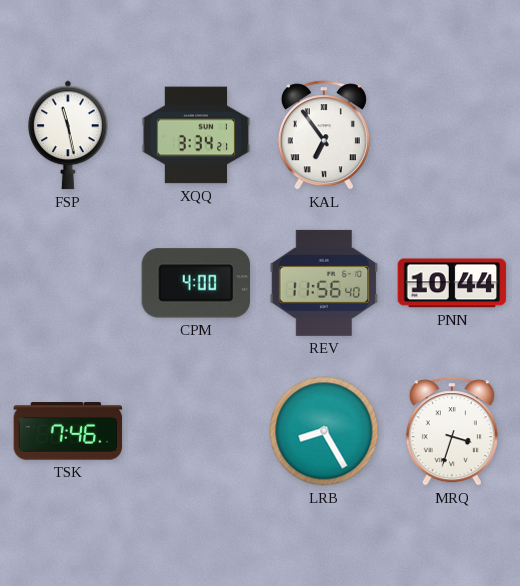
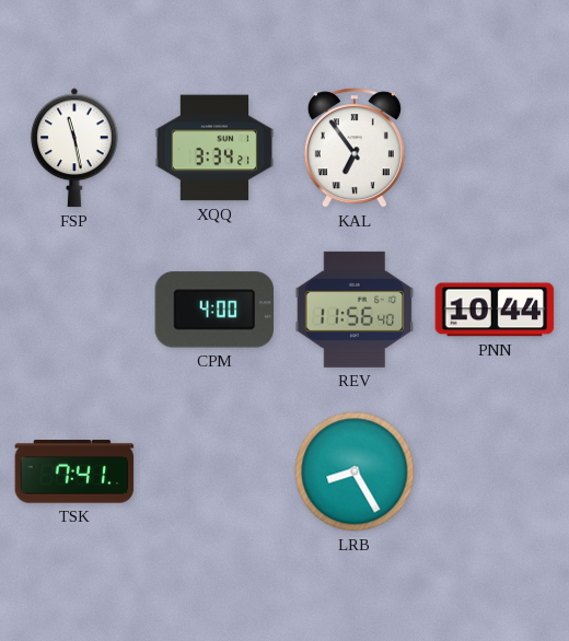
TSK: 7:46 -> 7:41
MRQ: 3:33 -> none
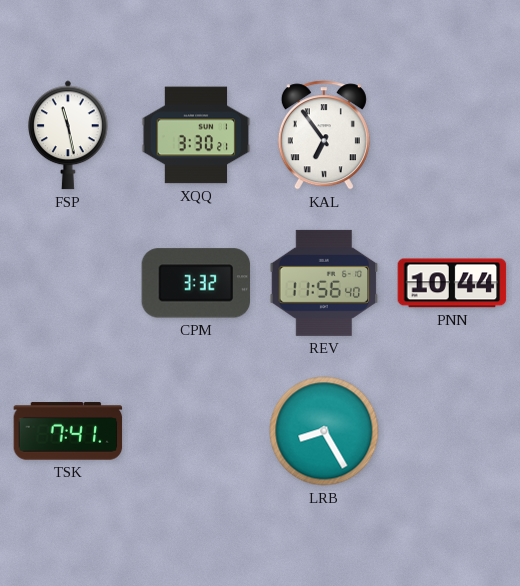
XQQ: 3:34 -> 3:30
CPM: 4:00 -> 3:32
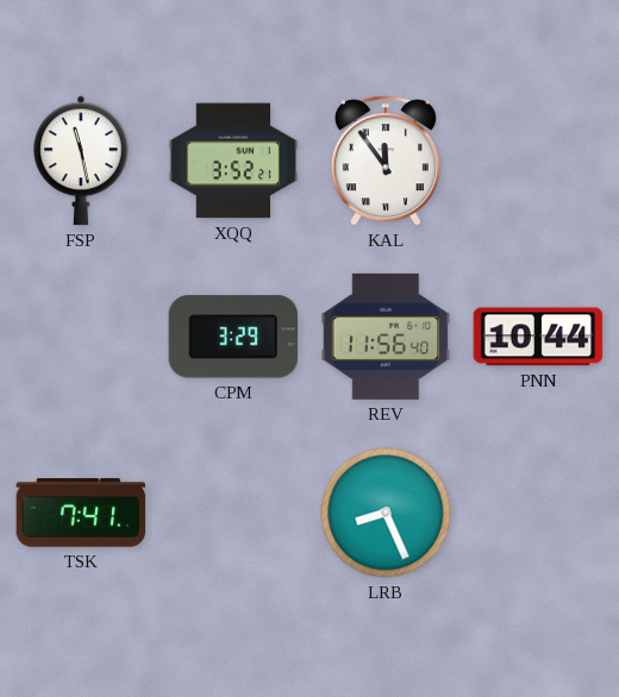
XQQ: 3:30 -> 3:52
KAL: 6:54 -> 11:54
CPM: 3:32 -> 3:29
LRB: 8:25 -> 8:26
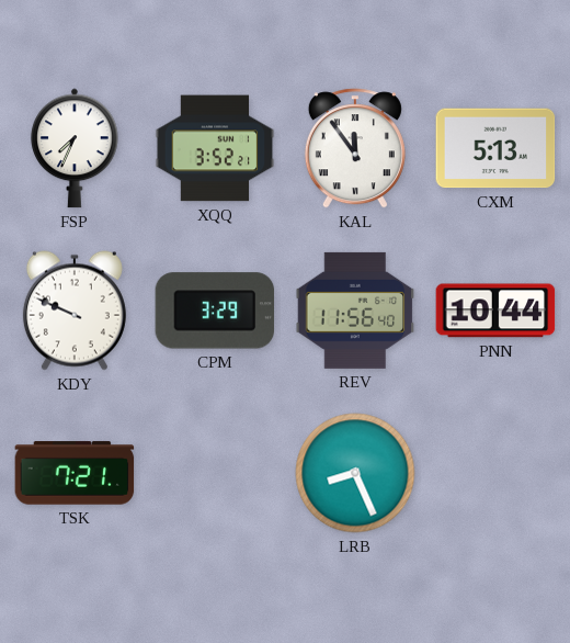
FSP: 11:28 -> 7:34
CXM: none -> 5:13
KDY: none -> 9:49
TSK: 7:41 -> 7:21
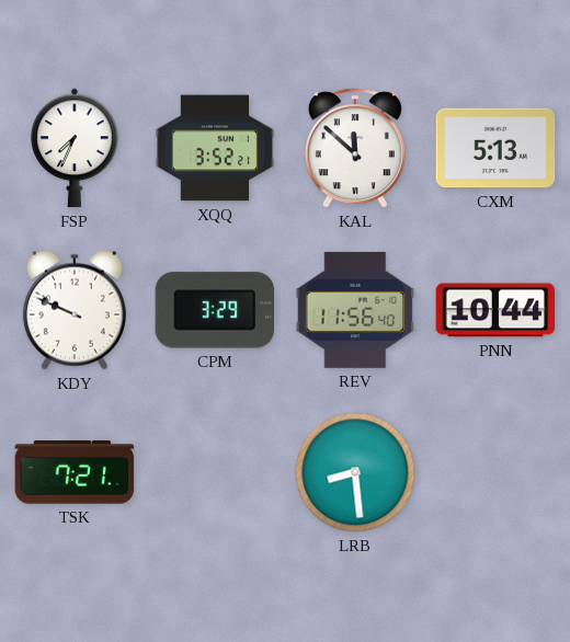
KAL: 11:54 -> 11:52
LRB: 8:26 -> 8:29
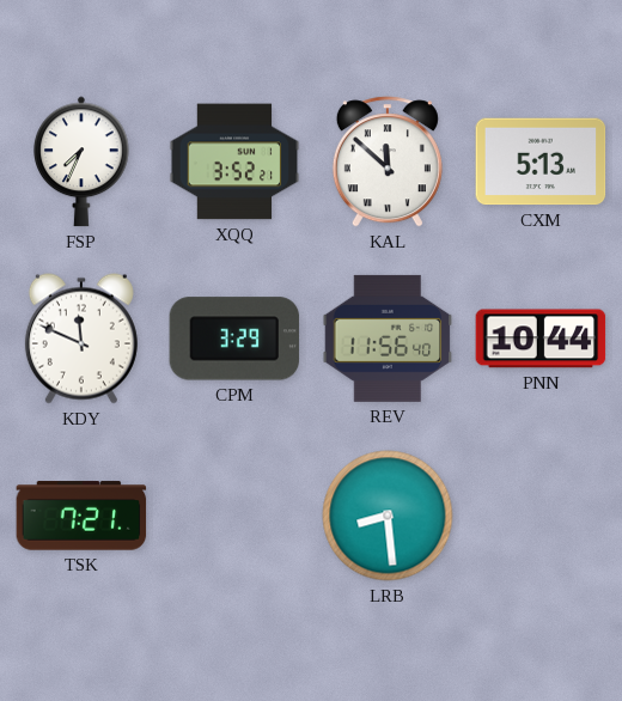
KDY: 9:49 -> 11:49
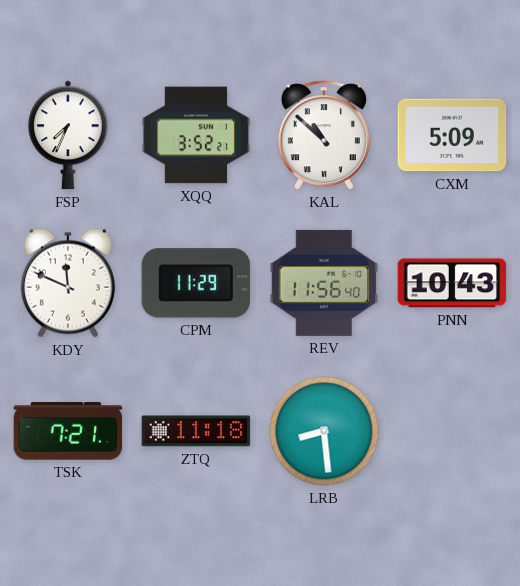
KAL: 11:52 -> 10:52
CXM: 5:13 -> 5:09
CPM: 3:29 -> 11:29
PNN: 10:44 -> 10:43
ZTQ: none -> 11:18
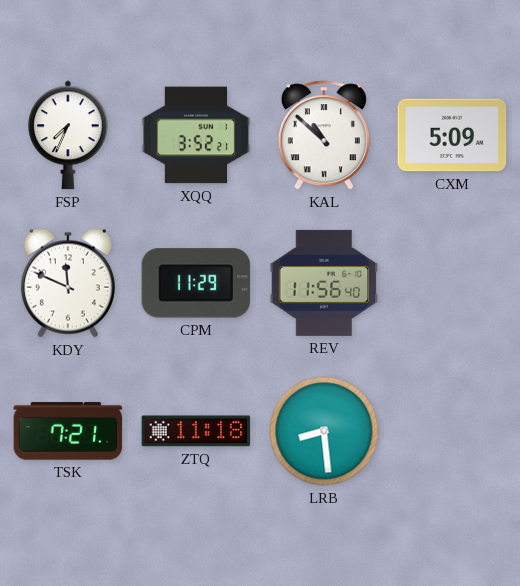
PNN: 10:43 -> none
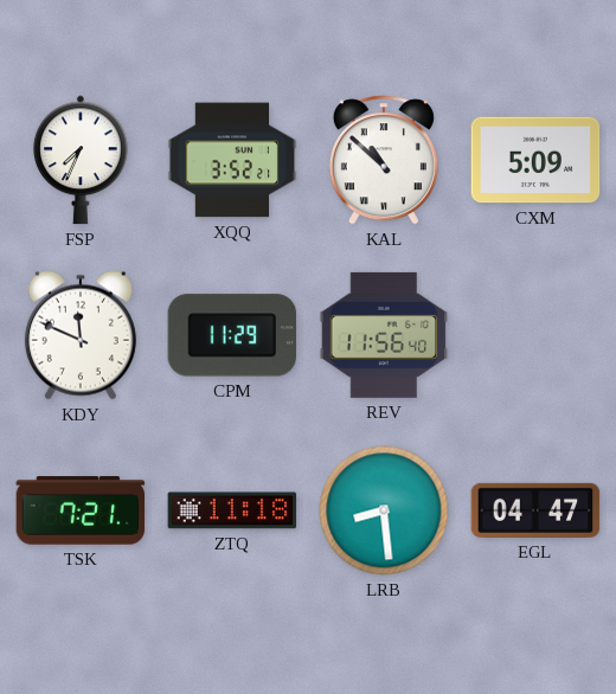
EGL: none -> 04:47
